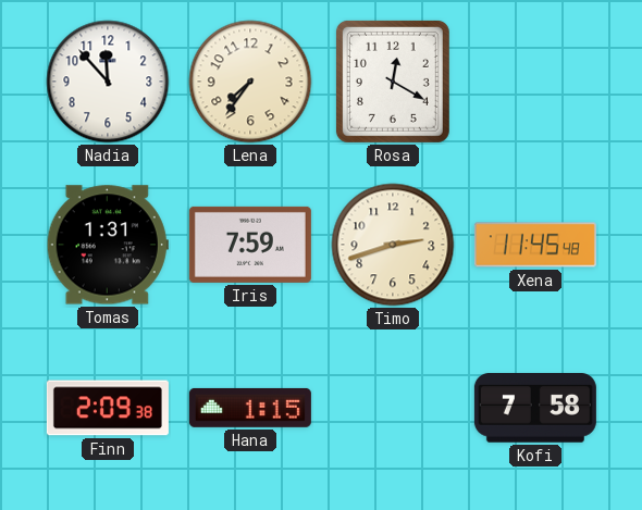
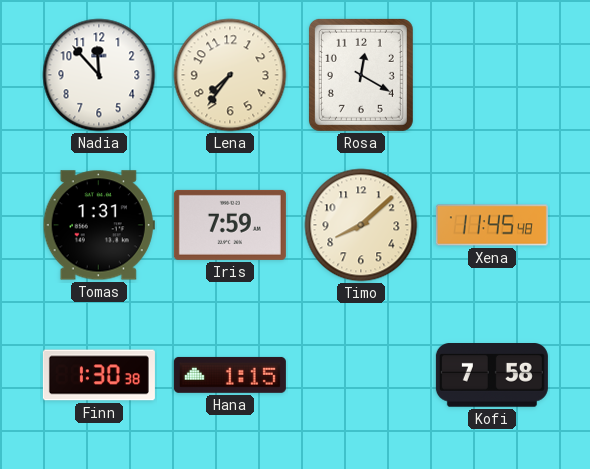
Timo: 2:42 -> 8:08
Finn: 2:09 -> 1:30
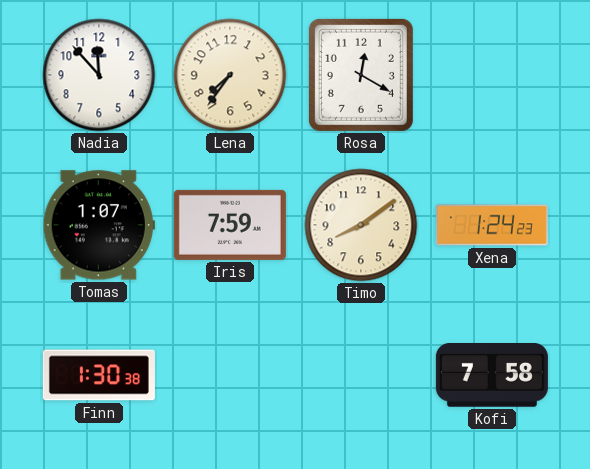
Tomas: 1:31 -> 1:07
Timo: 8:08 -> 8:09
Xena: 11:45 -> 1:24
Hana: 1:15 -> none
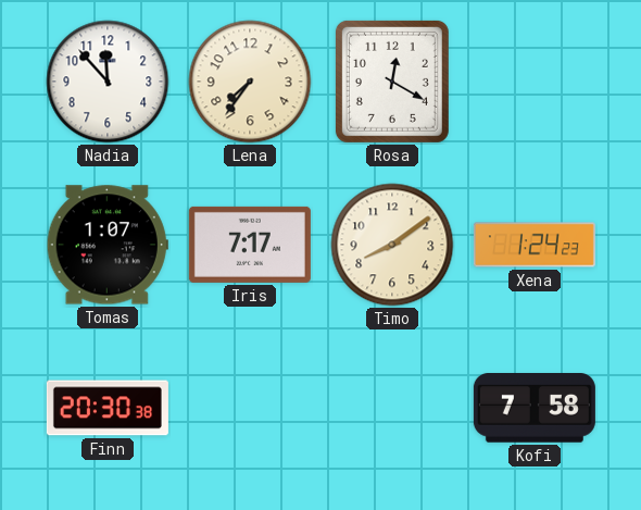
Iris: 7:59 -> 7:17
Finn: 1:30 -> 20:30
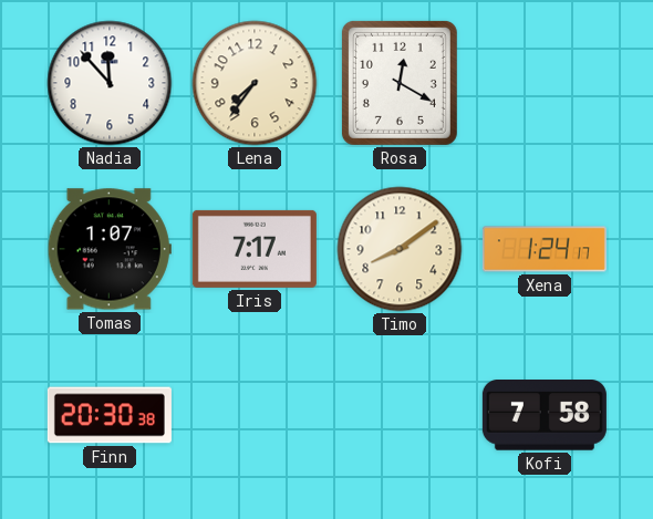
Xena: 1:24:23 -> 1:24:17
